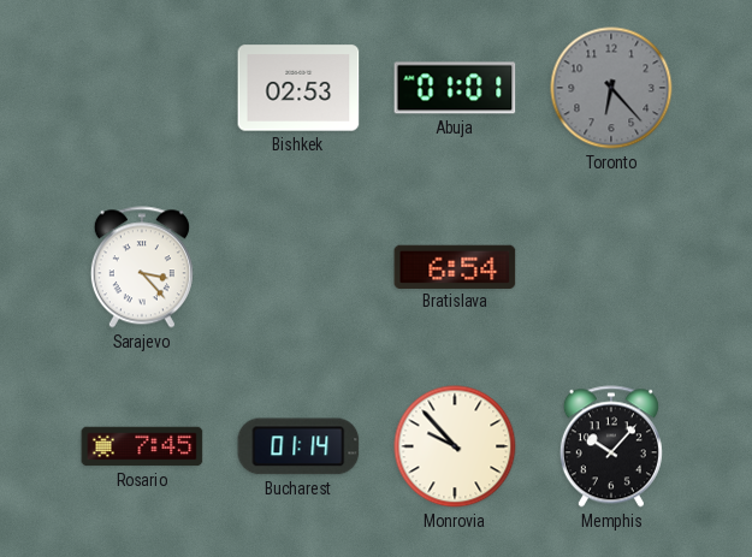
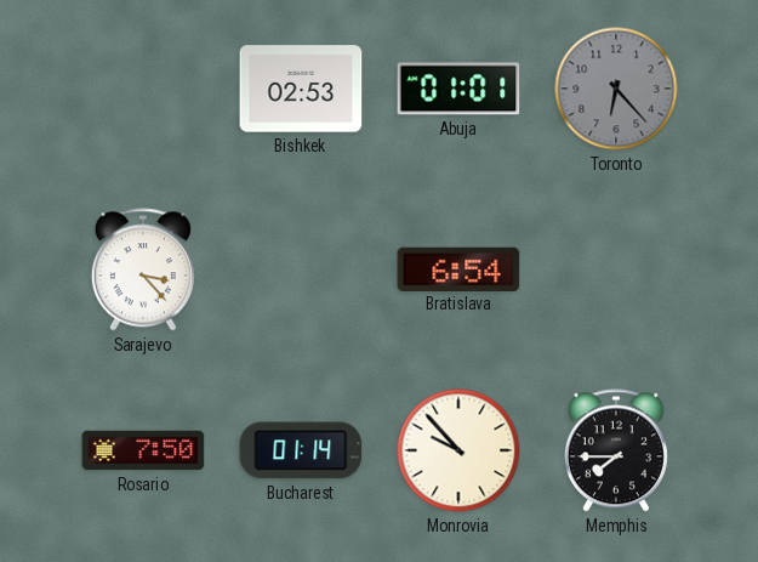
Rosario: 7:45 -> 7:50
Memphis: 10:07 -> 7:45
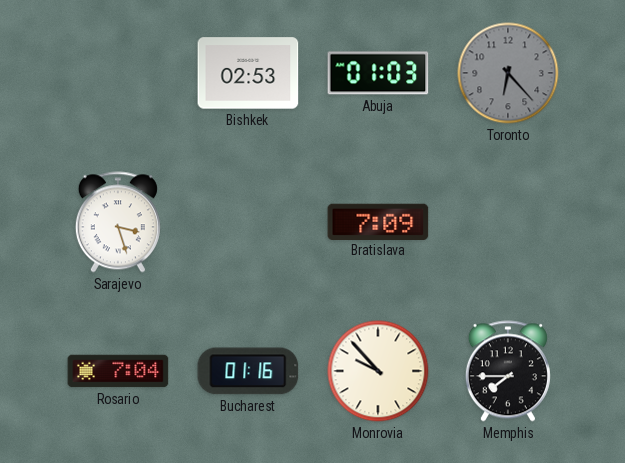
Abuja: 01:01 -> 01:03
Sarajevo: 3:23 -> 3:27
Bratislava: 6:54 -> 7:09
Rosario: 7:50 -> 7:04
Bucharest: 01:14 -> 01:16
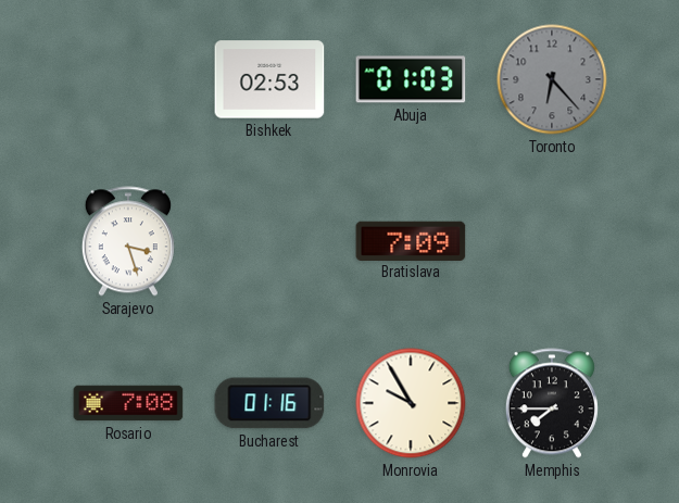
Rosario: 7:04 -> 7:08
Monrovia: 9:53 -> 9:55
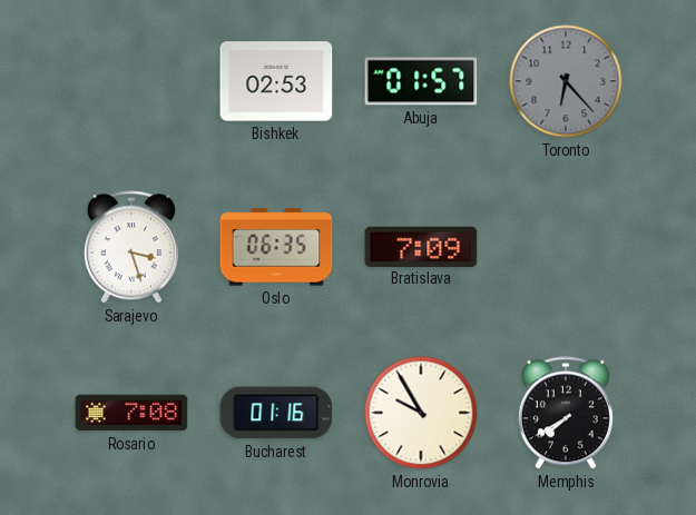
Abuja: 01:03 -> 01:57
Oslo: none -> 06:35
Memphis: 7:45 -> 7:40
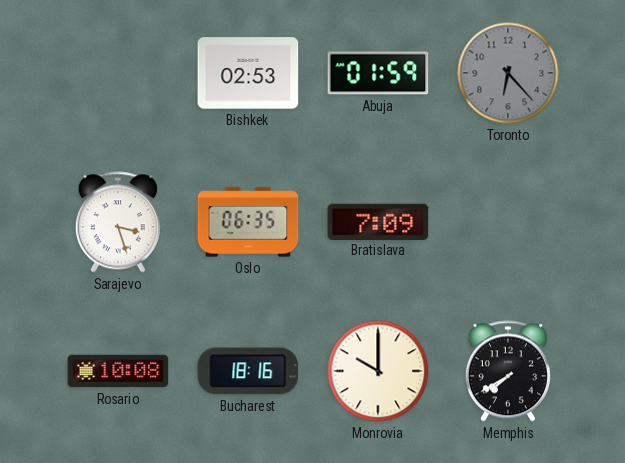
Abuja: 01:57 -> 01:59
Rosario: 7:08 -> 10:08
Bucharest: 01:16 -> 18:16
Monrovia: 9:55 -> 10:00
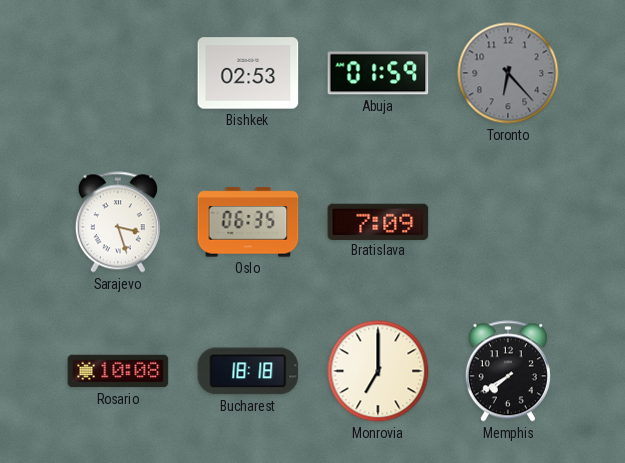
Bucharest: 18:16 -> 18:18
Monrovia: 10:00 -> 7:00
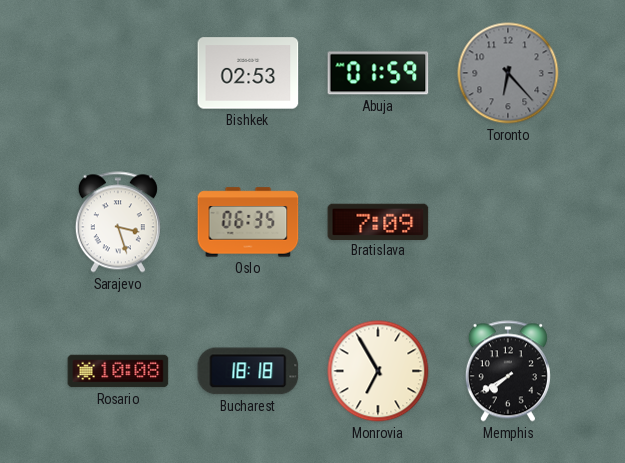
Monrovia: 7:00 -> 6:55
